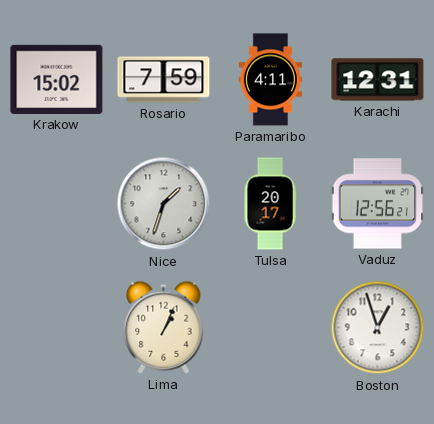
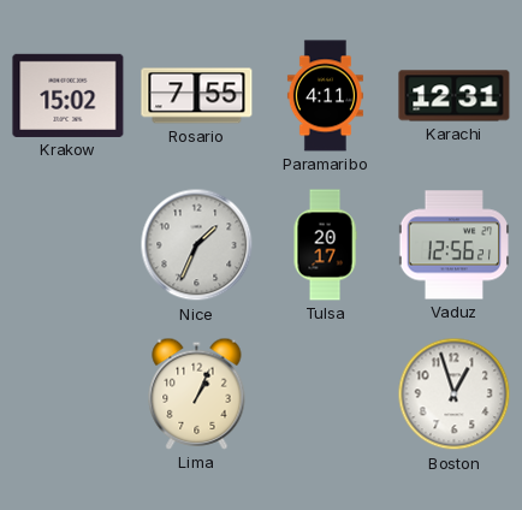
Rosario: 7:59 -> 7:55
Nice: 1:33 -> 1:34
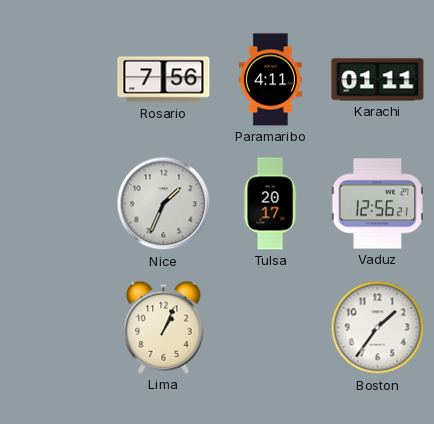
Krakow: 15:02 -> none
Rosario: 7:55 -> 7:56
Karachi: 12:31 -> 01:11
Boston: 12:57 -> 1:36
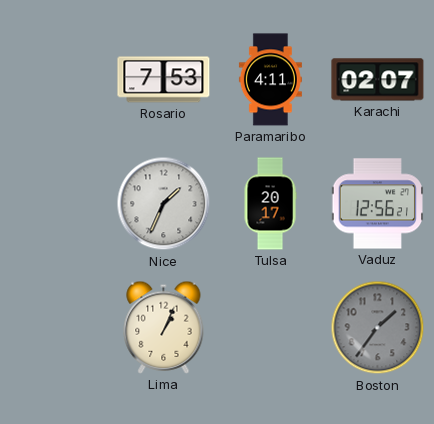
Rosario: 7:56 -> 7:53
Karachi: 01:11 -> 02:07
Boston dial: white -> grey
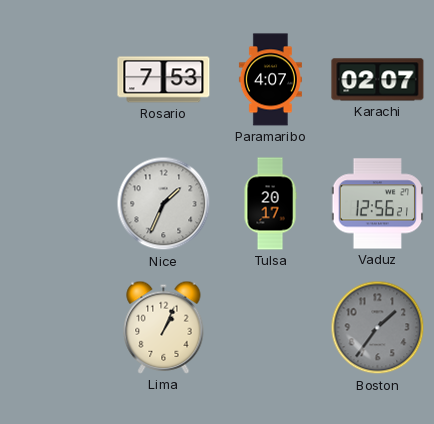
Paramaribo: 4:11 -> 4:07
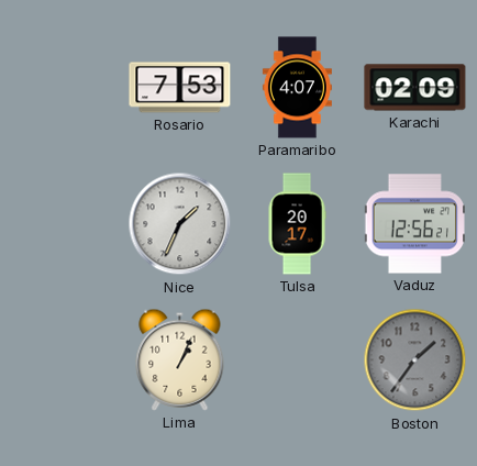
Karachi: 02:07 -> 02:09
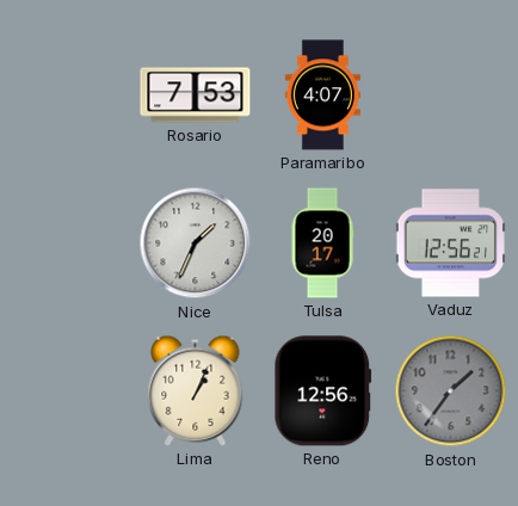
Karachi: 02:09 -> none
Reno: none -> 12:56
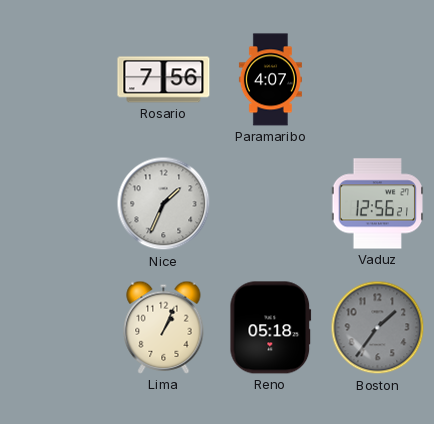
Rosario: 7:53 -> 7:56
Tulsa: 20:17 -> none
Reno: 12:56 -> 05:18
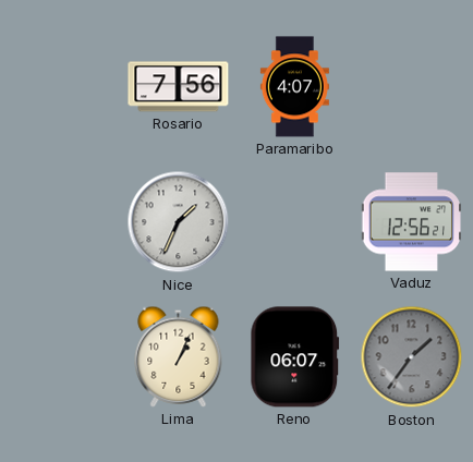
Reno: 05:18 -> 06:07
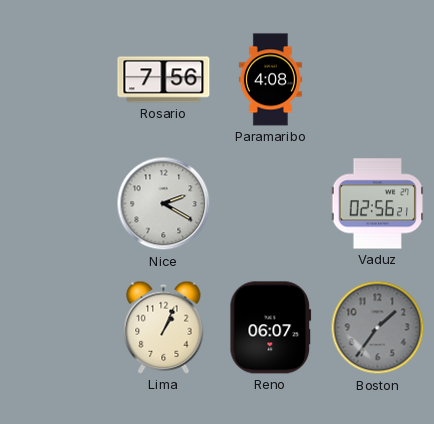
Paramaribo: 4:07 -> 4:08
Nice: 1:34 -> 2:20
Vaduz: 12:56 -> 02:56
